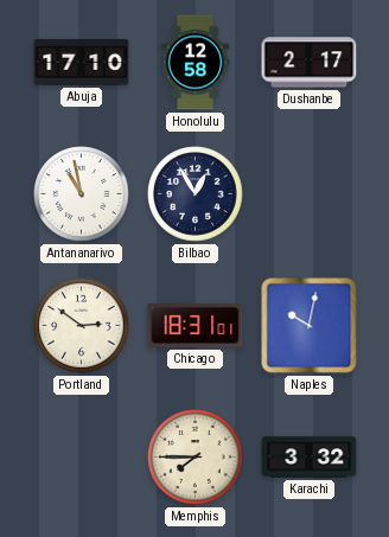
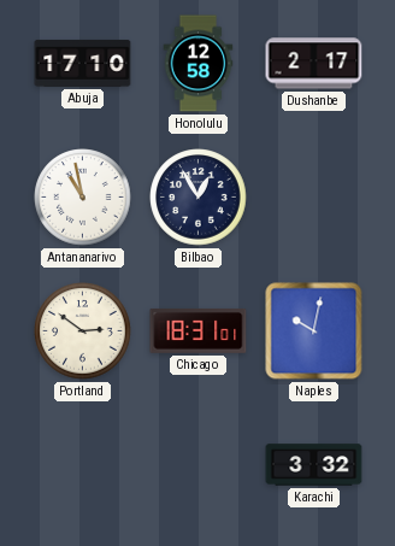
Memphis: 7:45 -> none
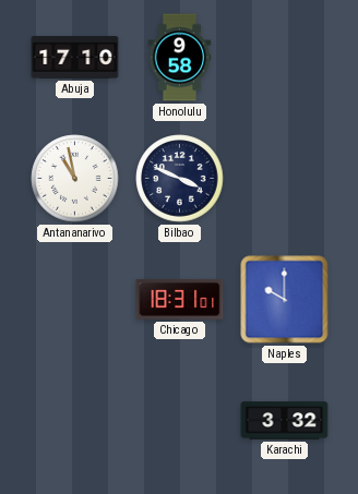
Honolulu: 12:58 -> 9:58
Dushanbe: 2:17 -> none
Bilbao: 12:55 -> 3:49
Portland: 2:51 -> none
Naples: 10:02 -> 10:00
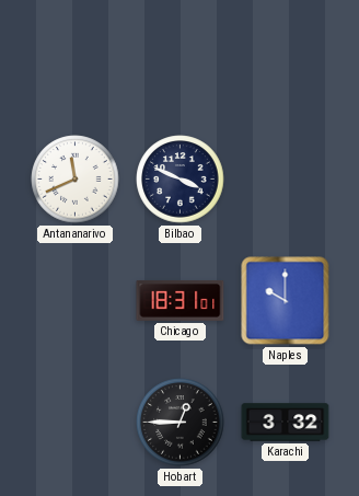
Abuja: 17:10 -> none
Honolulu: 9:58 -> none
Antananarivo: 10:58 -> 11:41
Hobart: none -> 12:45
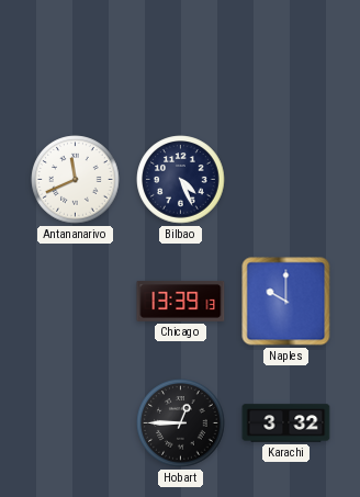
Bilbao: 3:49 -> 4:26
Chicago: 18:31 -> 13:39
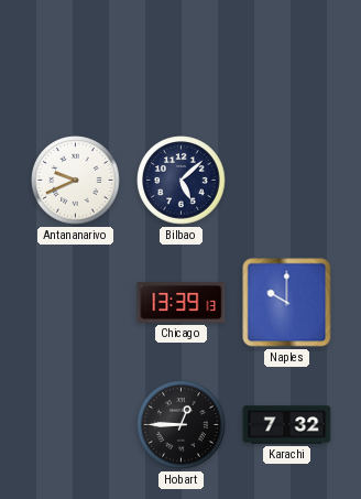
Antananarivo: 11:41 -> 9:41
Bilbao: 4:26 -> 5:08
Karachi: 3:32 -> 7:32
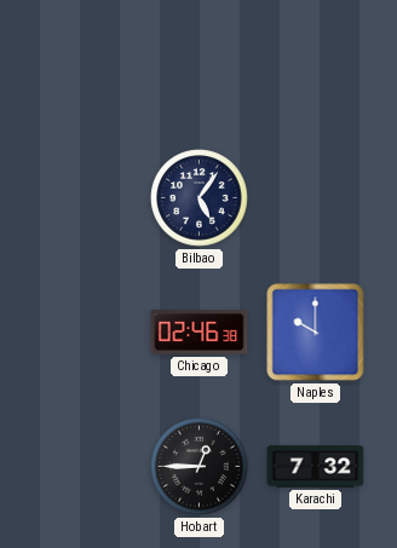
Antananarivo: 9:41 -> none
Bilbao: 5:08 -> 5:06
Chicago: 13:39 -> 02:46
